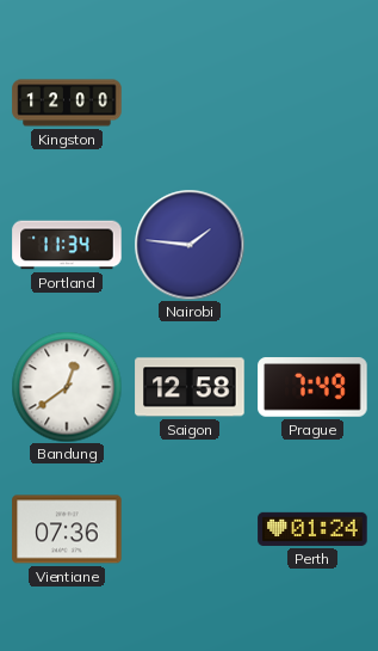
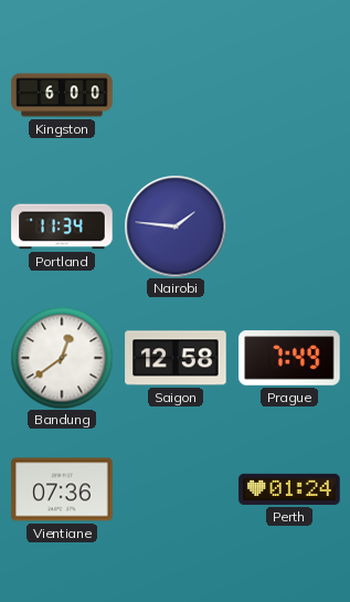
Kingston: 12:00 -> 6:00
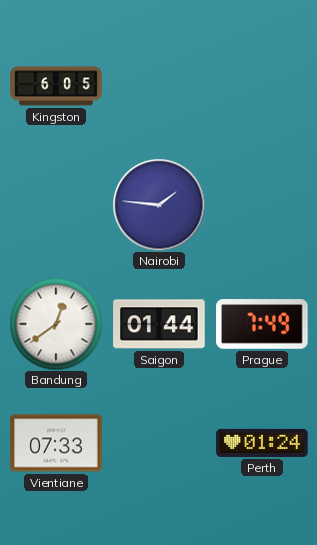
Kingston: 6:00 -> 6:05
Portland: 11:34 -> none
Saigon: 12:58 -> 01:44
Vientiane: 07:36 -> 07:33
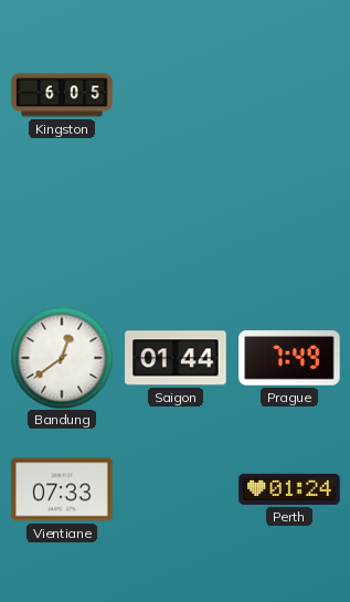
Nairobi: 1:46 -> none
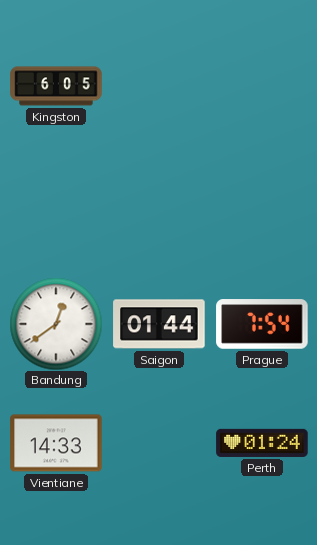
Prague: 7:49 -> 7:54
Vientiane: 07:33 -> 14:33
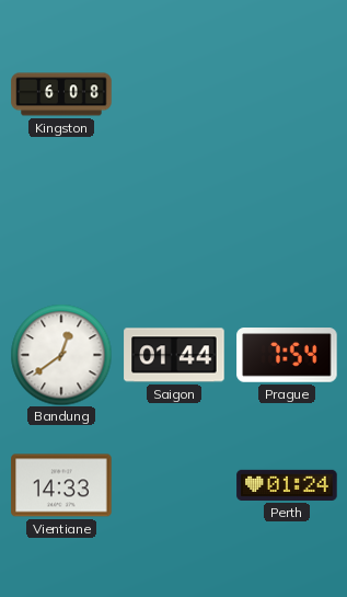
Kingston: 6:05 -> 6:08
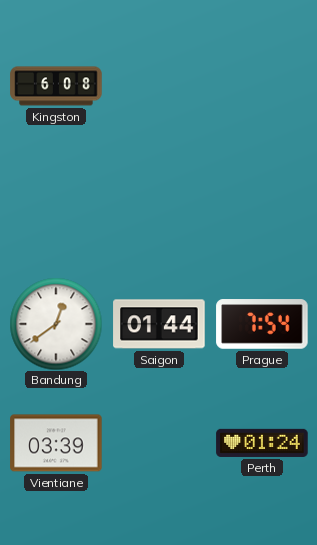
Vientiane: 14:33 -> 03:39
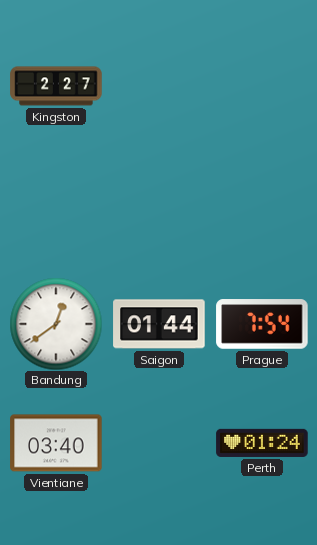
Kingston: 6:08 -> 2:27
Vientiane: 03:39 -> 03:40
